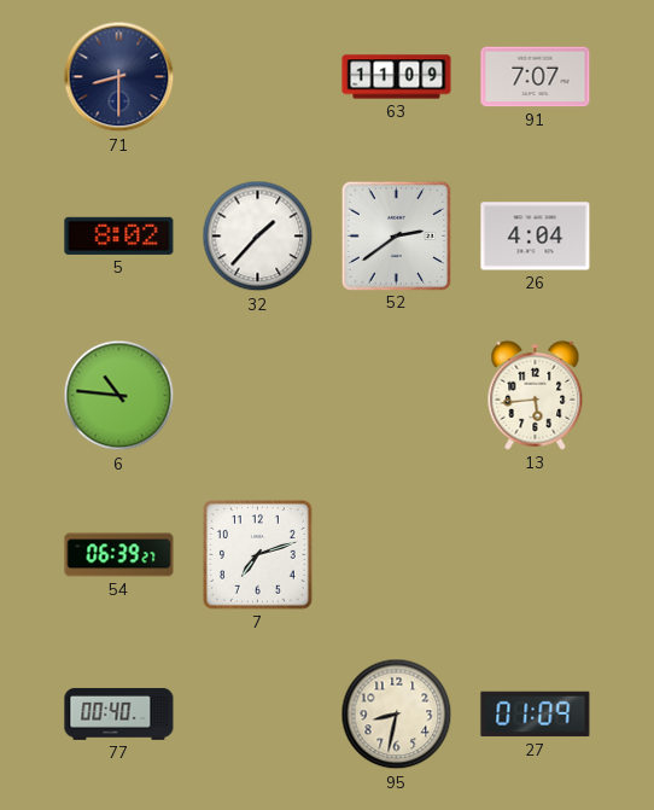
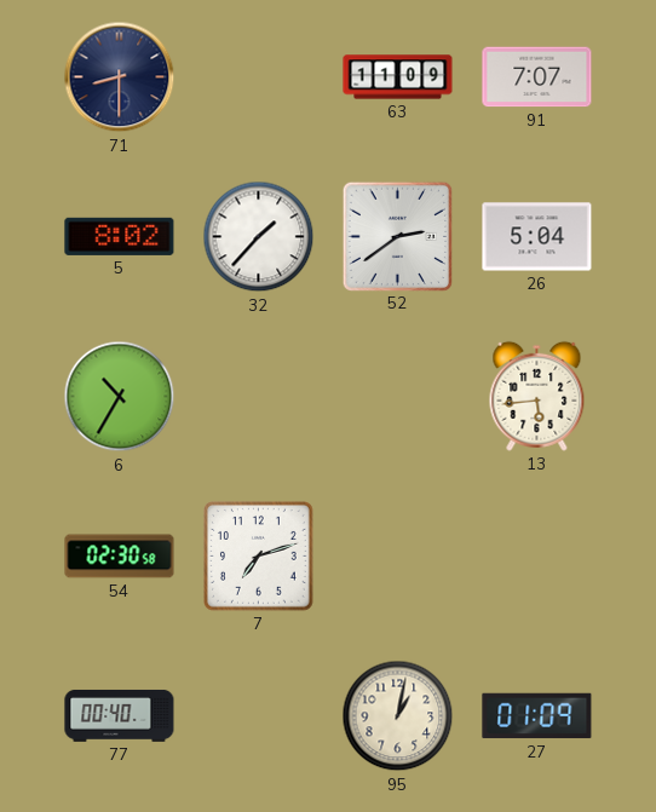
26: 4:04 -> 5:04
6: 10:46 -> 10:35
54: 06:39 -> 02:30
95: 8:32 -> 1:02
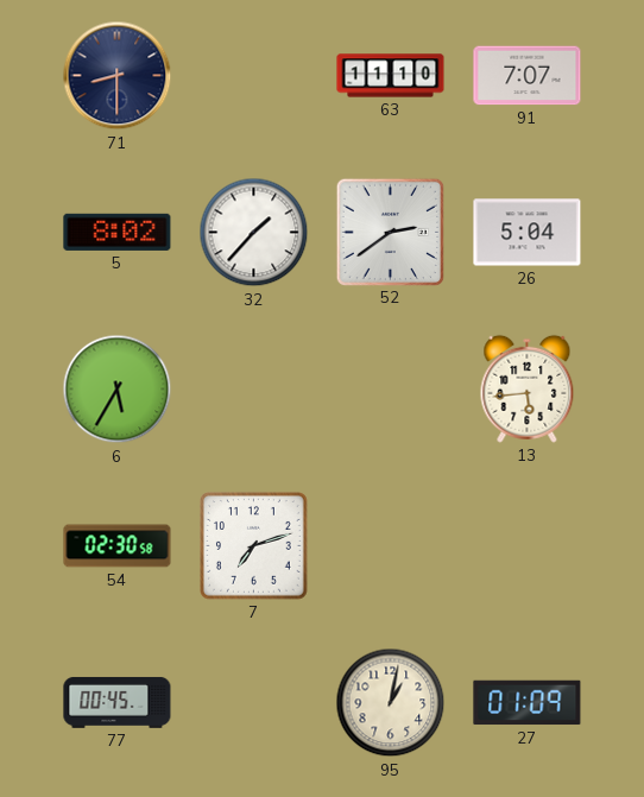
63: 11:09 -> 11:10
6: 10:35 -> 5:35
77: 00:40 -> 00:45
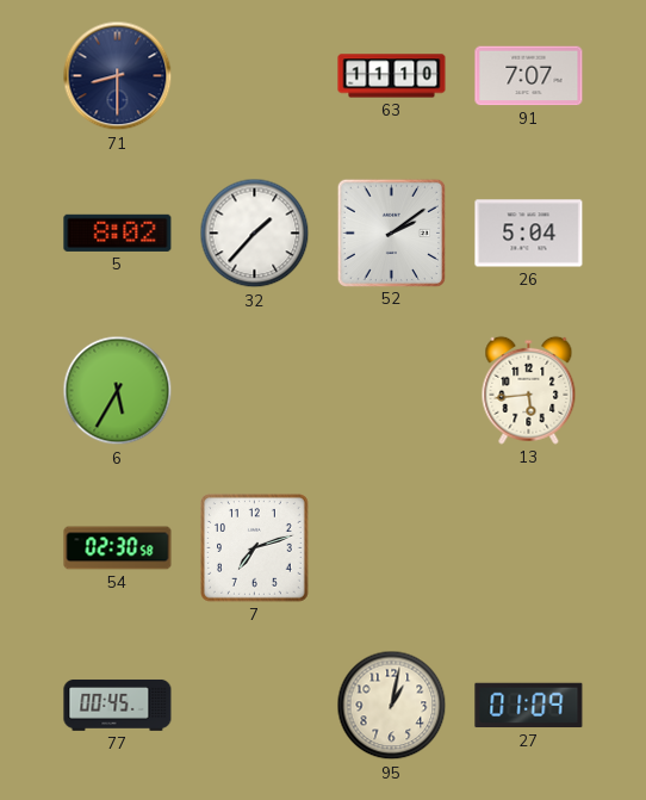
52: 2:39 -> 2:09
